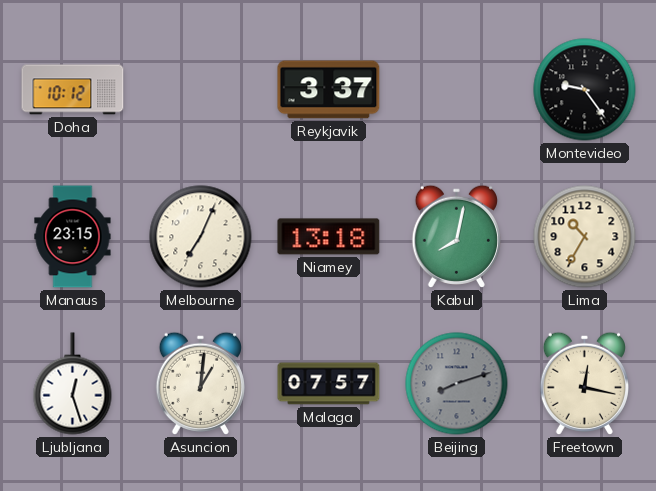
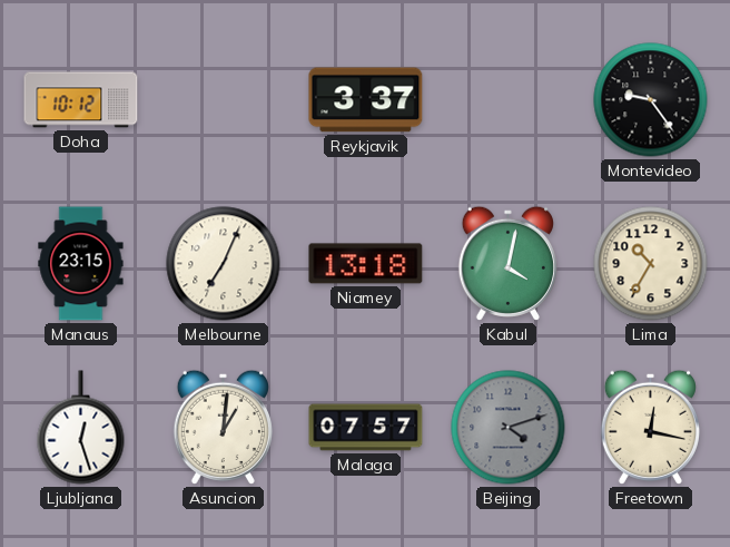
Kabul: 8:02 -> 4:02
Beijing: 8:12 -> 4:12
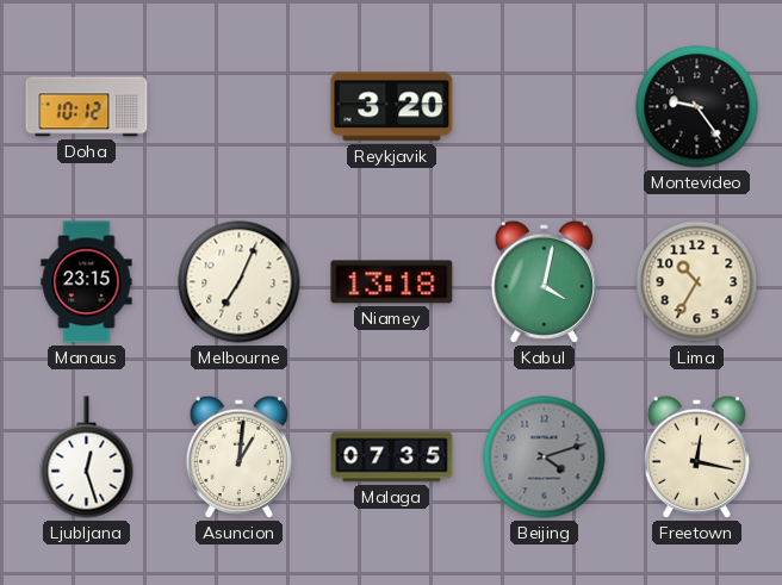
Reykjavik: 3:37 -> 3:20
Malaga: 07:57 -> 07:35
